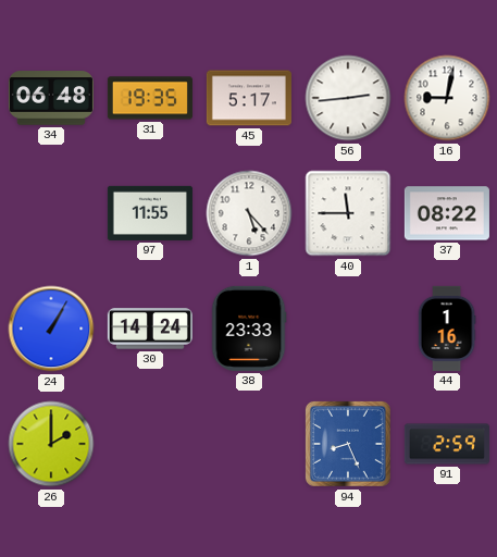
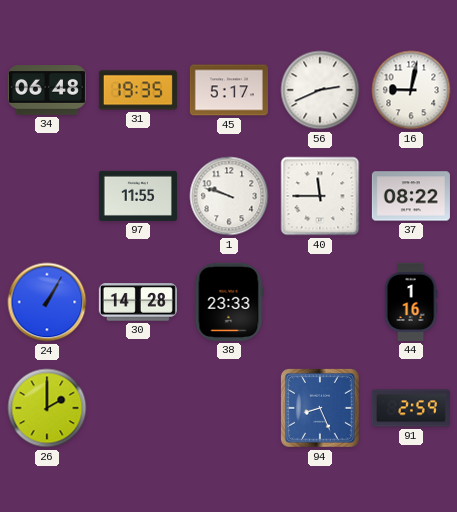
56: 2:44 -> 2:41
1: 5:23 -> 9:48
30: 14:24 -> 14:28
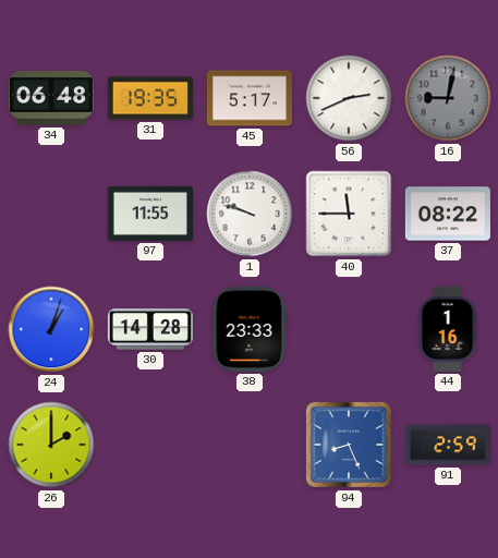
16 dial: white -> grey
24: 1:05 -> 1:03
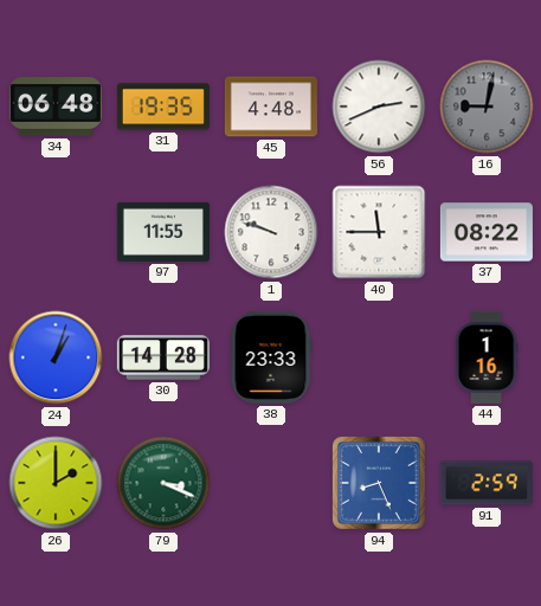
45: 5:17 -> 4:48
79: none -> 3:19
